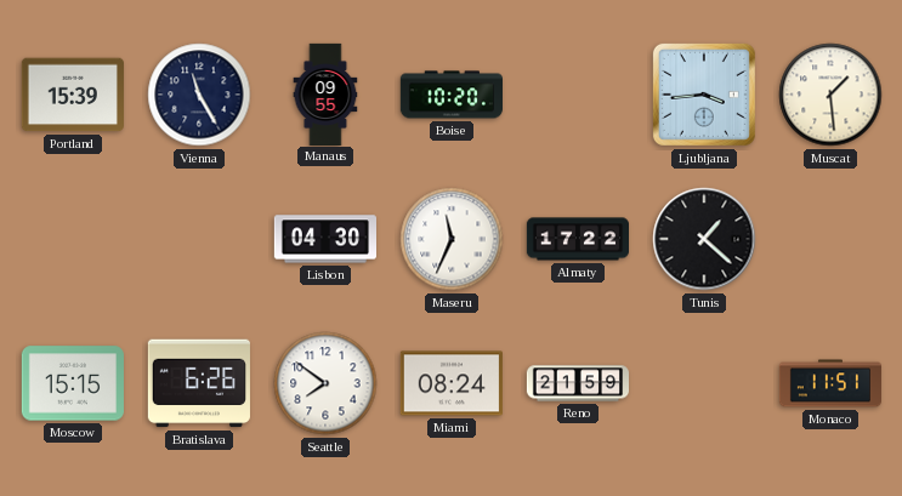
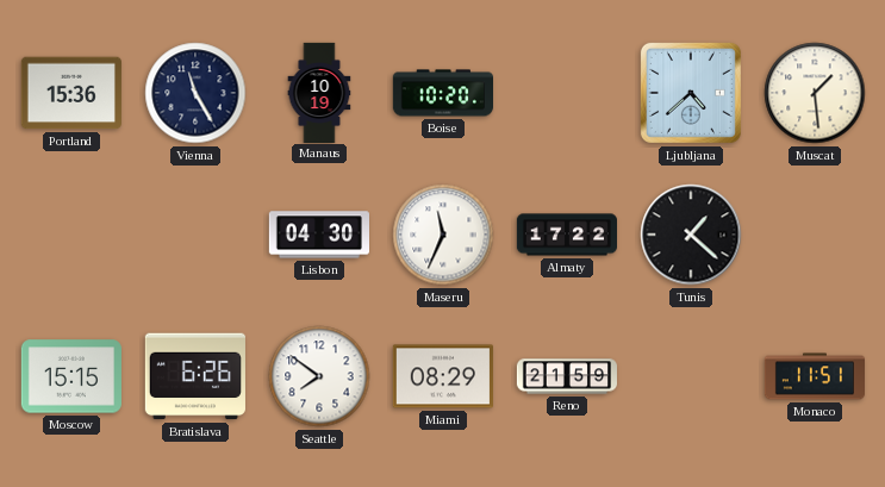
Portland: 15:39 -> 15:36
Manaus: 09:55 -> 10:19
Ljubljana: 3:44 -> 4:38
Miami: 08:24 -> 08:29
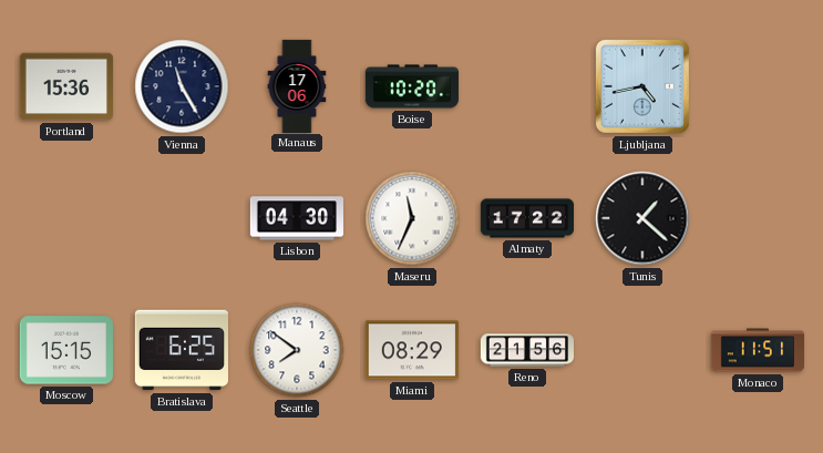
Manaus: 10:19 -> 17:06
Ljubljana: 4:38 -> 4:43
Muscat: 1:29 -> none
Bratislava: 6:26 -> 6:25
Reno: 21:59 -> 21:56
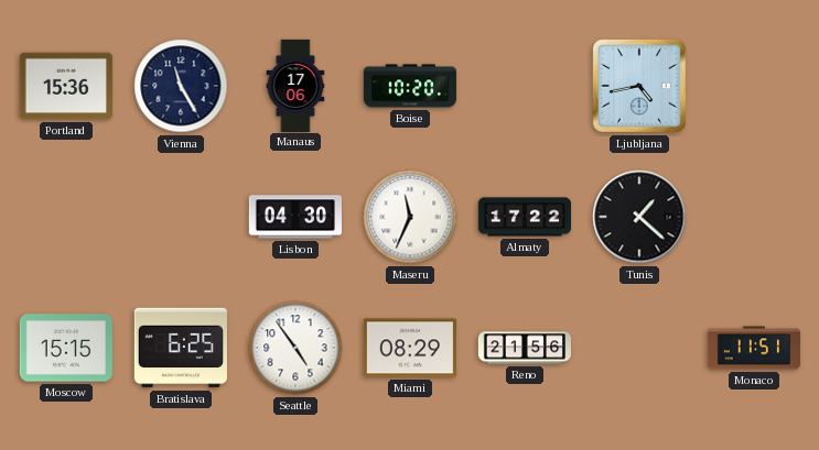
Seattle: 7:51 -> 4:54
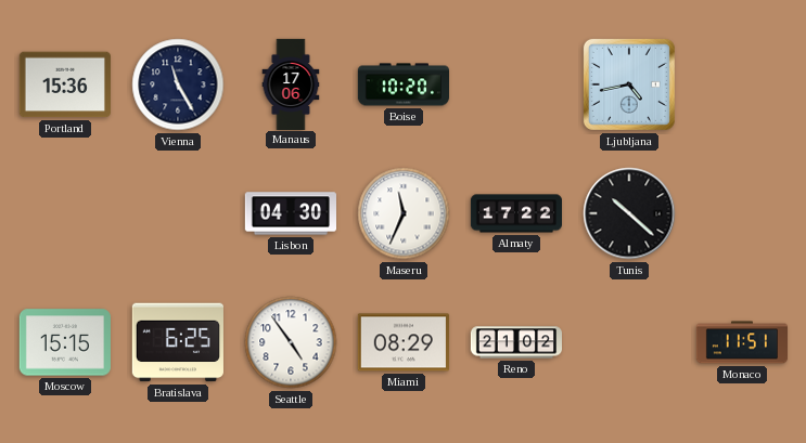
Tunis: 1:22 -> 10:22
Reno: 21:56 -> 21:02
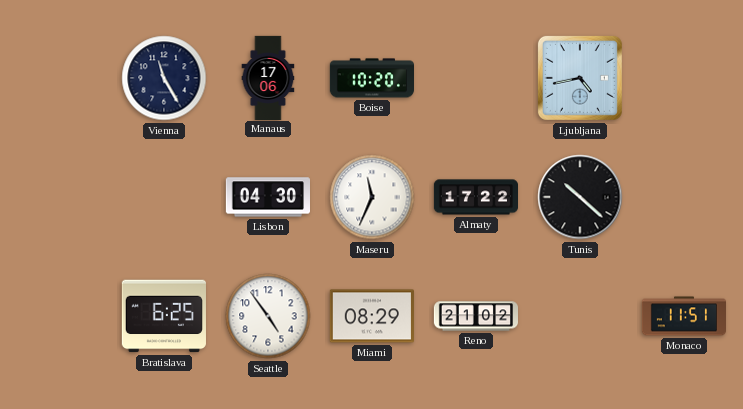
Portland: 15:36 -> none
Moscow: 15:15 -> none
